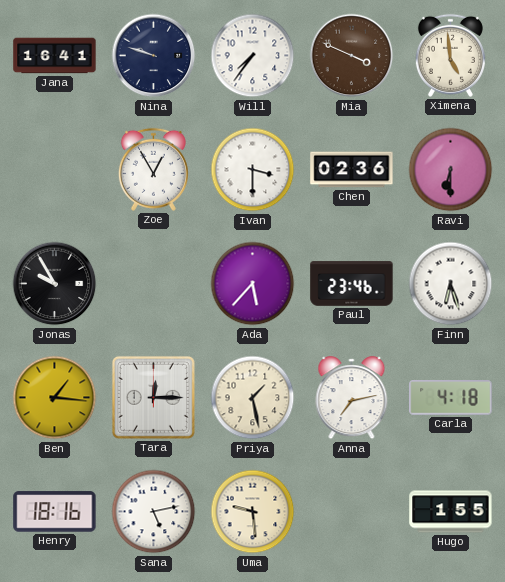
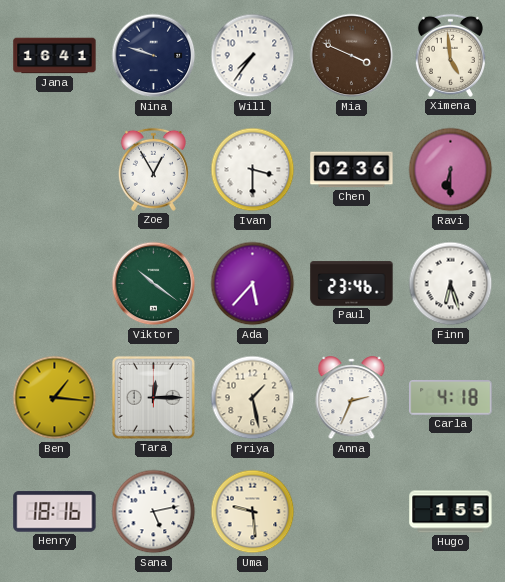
Jonas: 9:55 -> none
Viktor: none -> 10:21
Anna: 7:13 -> 2:34
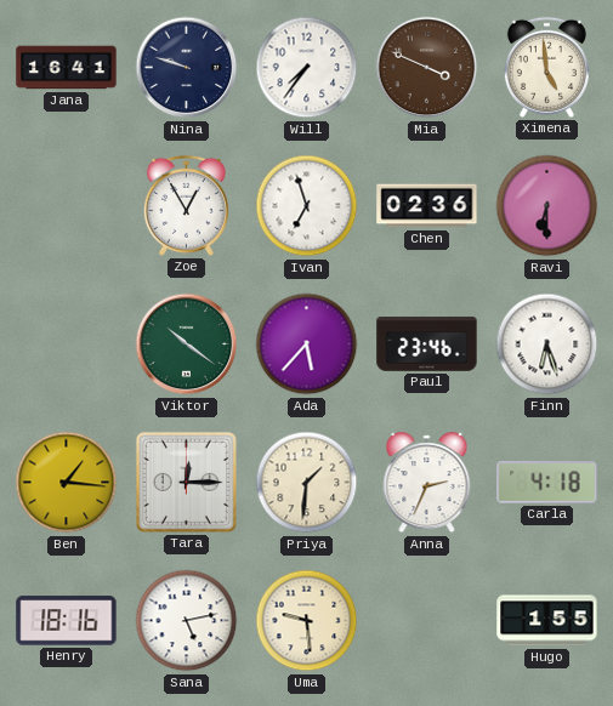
Ivan: 3:30 -> 6:57
Priya: 1:28 -> 1:31
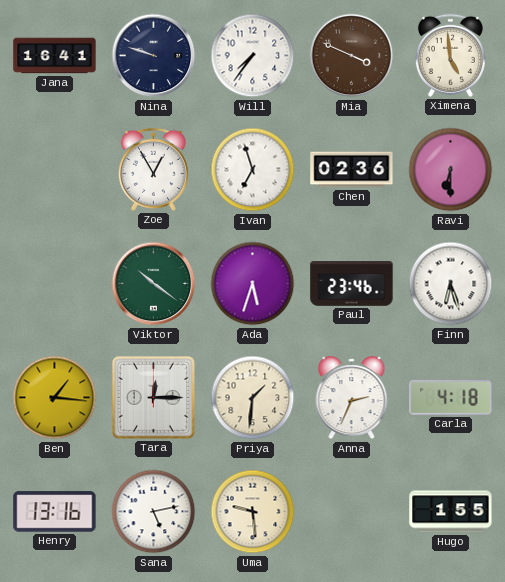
Ada: 5:37 -> 5:33
Henry: 18:16 -> 13:16
